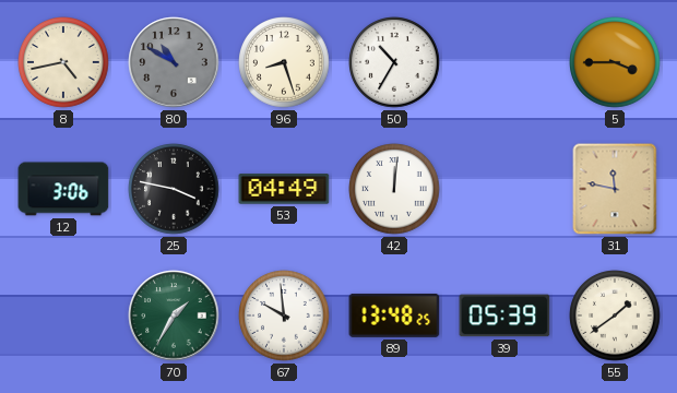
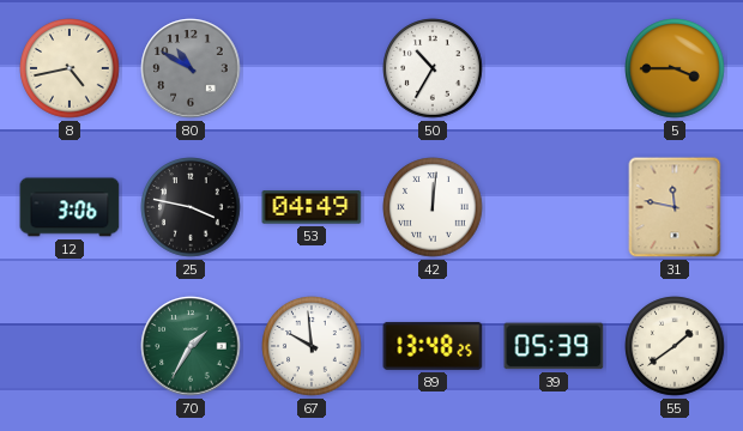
96: 8:27 -> none
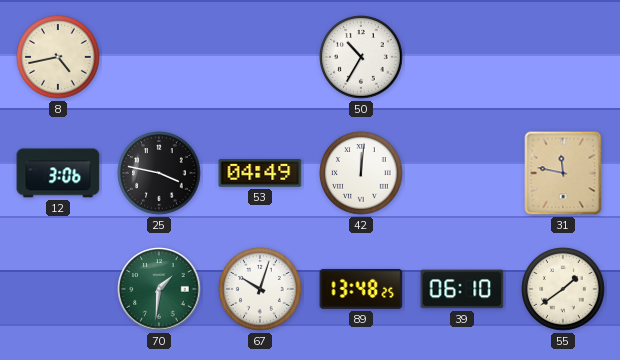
80: 10:50 -> none
5: 3:45 -> none
70: 1:35 -> 1:31
67: 9:59 -> 10:03
39: 05:39 -> 06:10
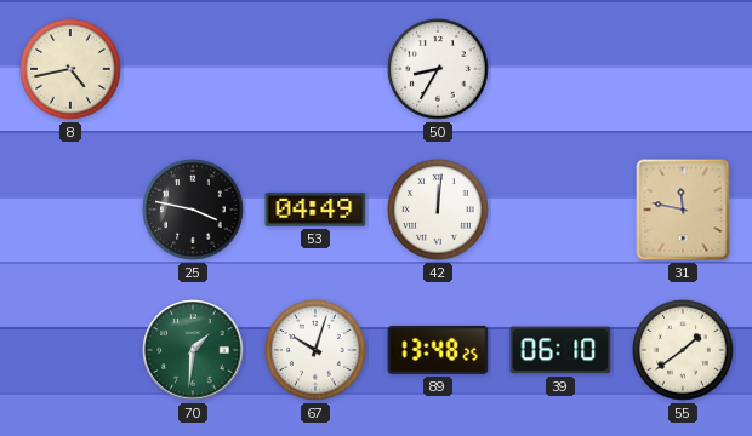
50: 10:35 -> 8:35
12: 3:06 -> none
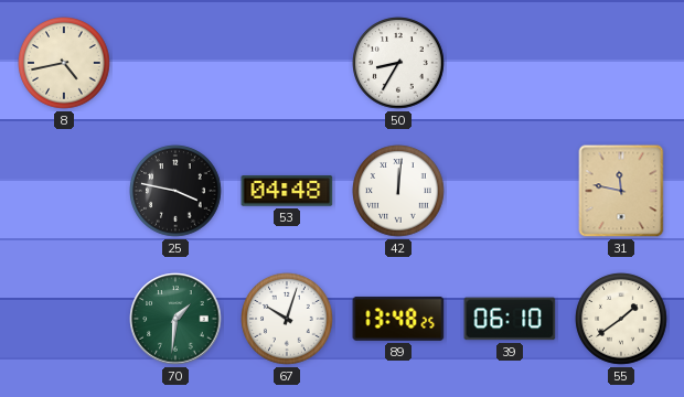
53: 04:49 -> 04:48
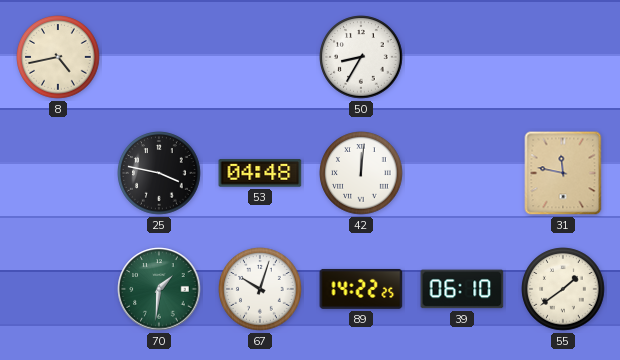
89: 13:48 -> 14:22
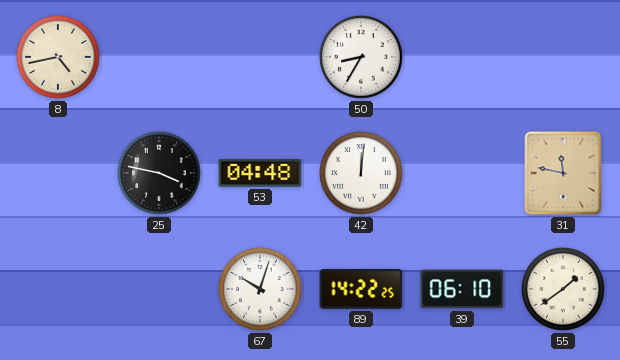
70: 1:31 -> none
